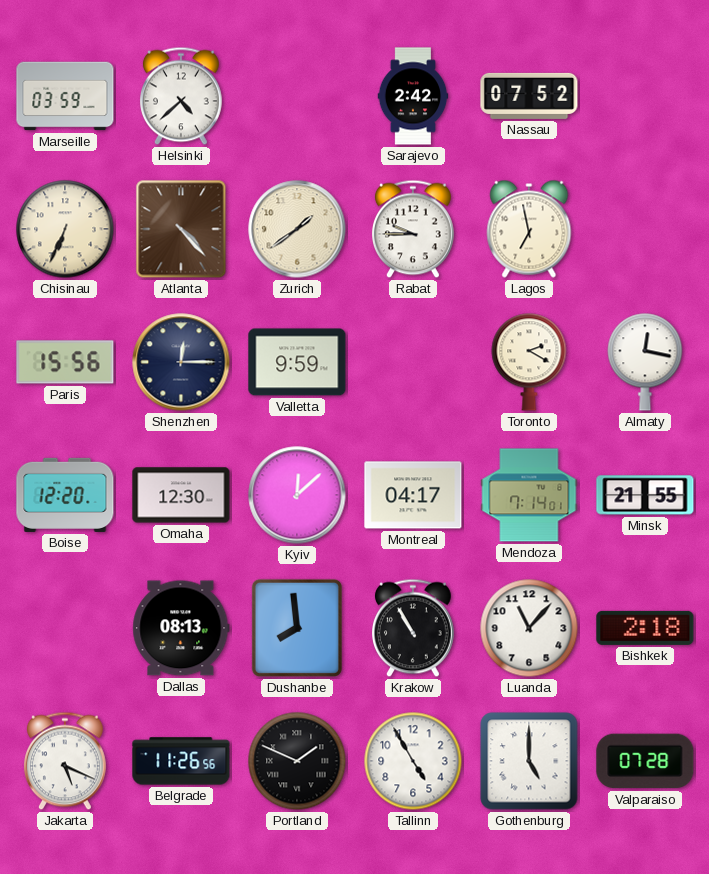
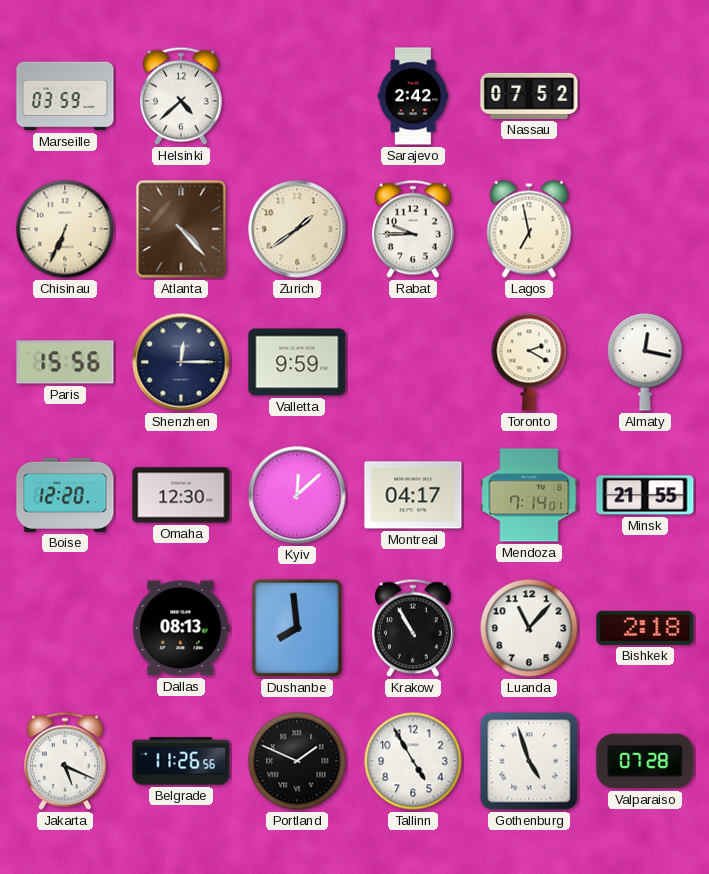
Gothenburg: 5:00 -> 4:57
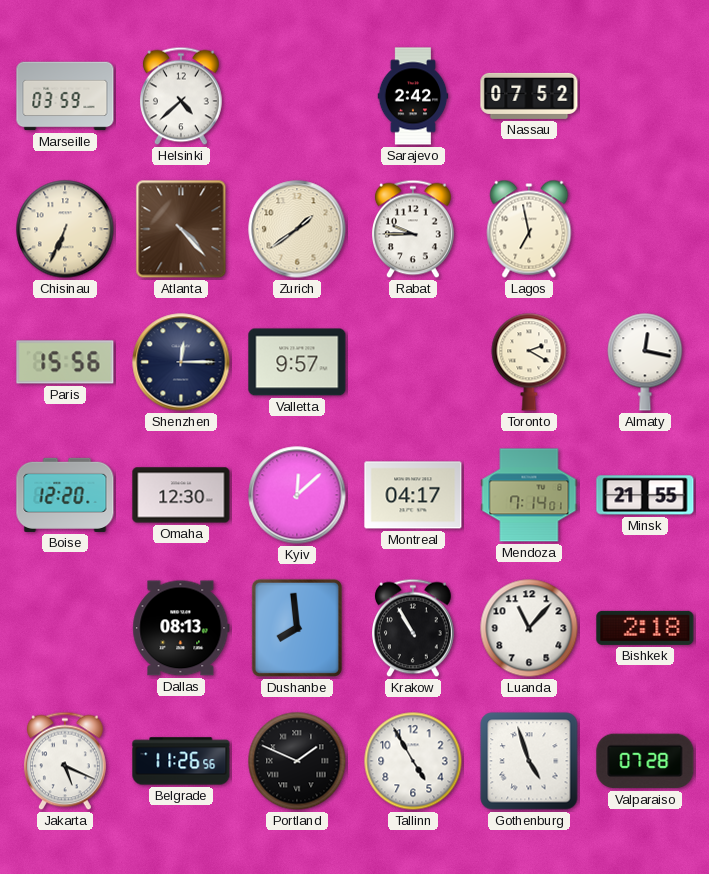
Valletta: 9:59 -> 9:57
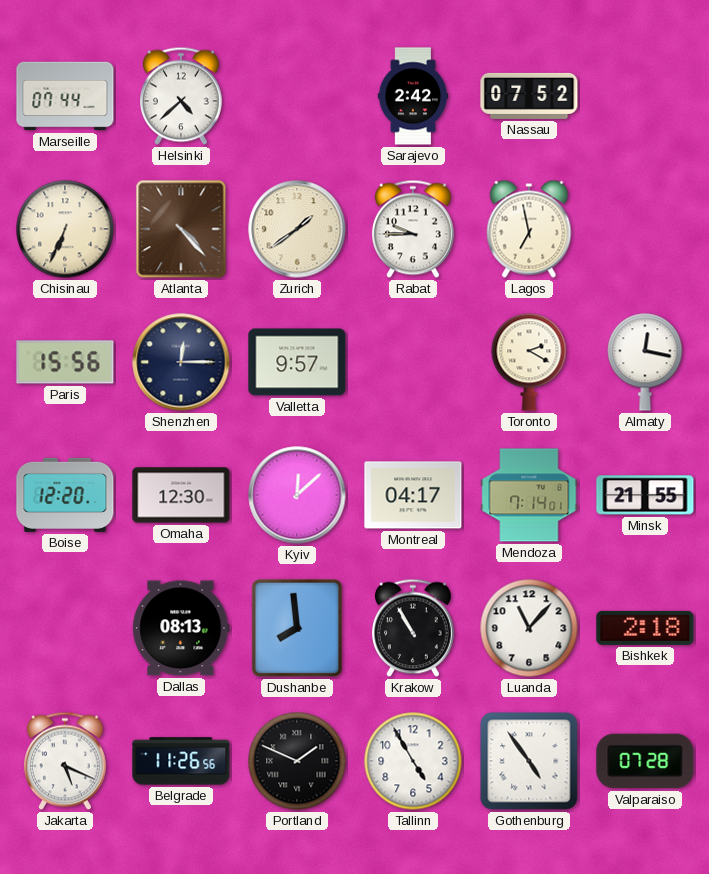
Marseille: 03:59 -> 07:44
Gothenburg: 4:57 -> 4:54
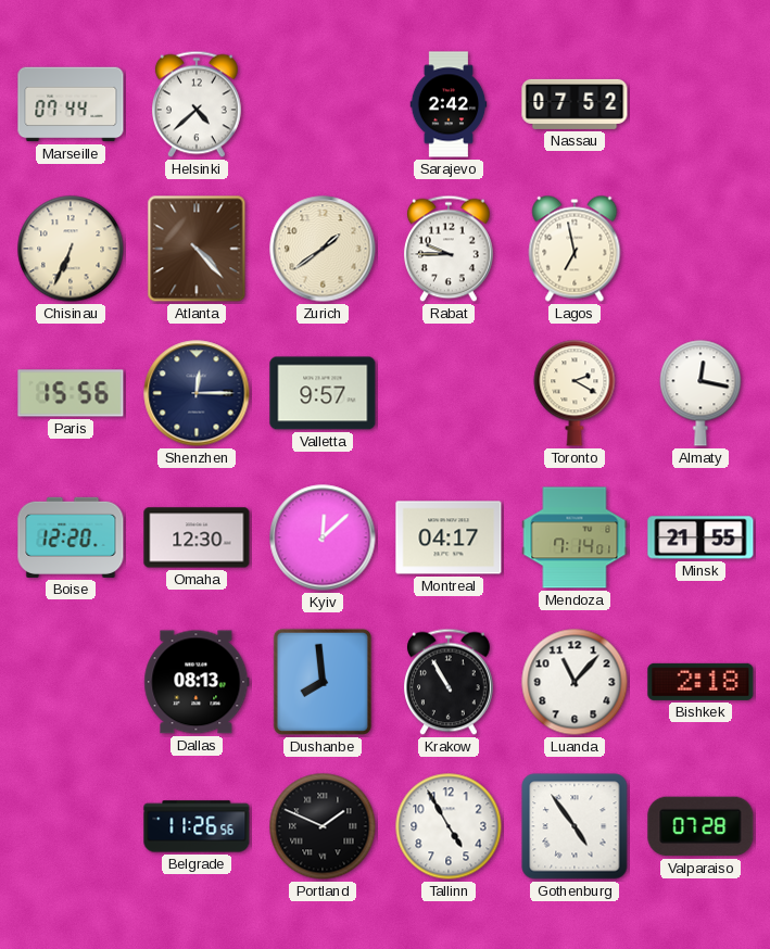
Jakarta: 5:19 -> none
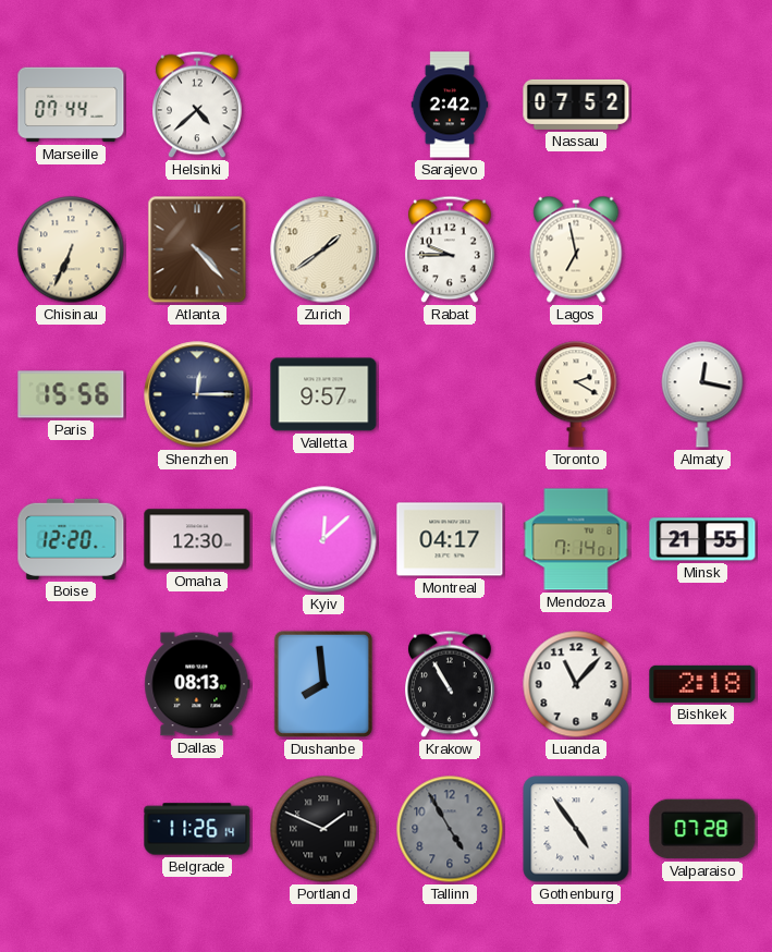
Belgrade: 11:26:56 -> 11:26:14
Tallinn dial: white -> grey
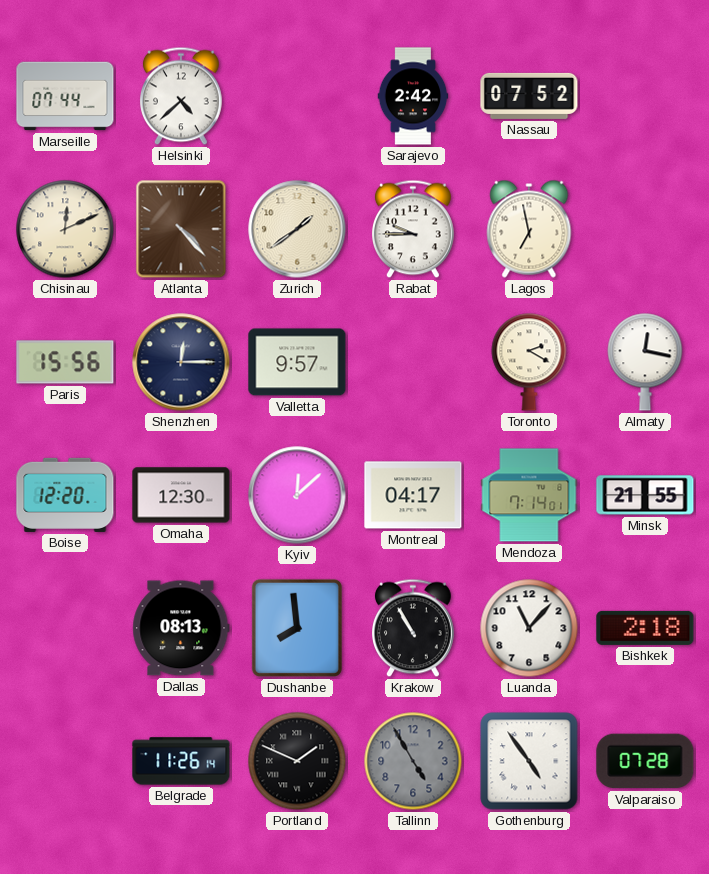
Chisinau: 6:34 -> 12:11
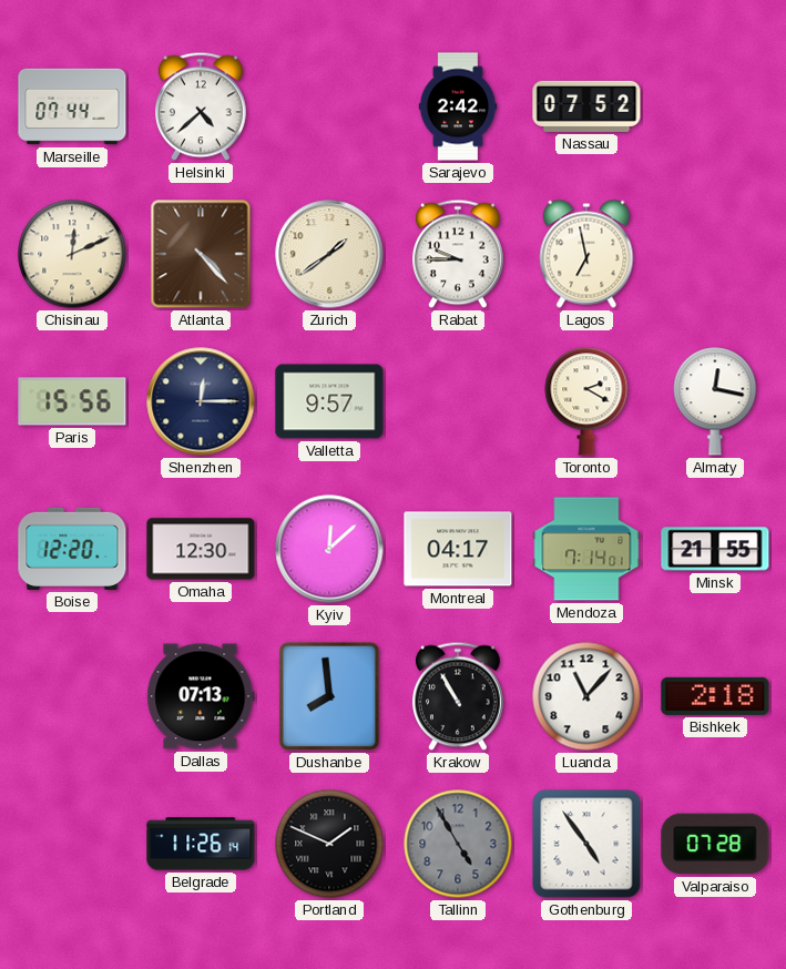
Dallas: 08:13 -> 07:13
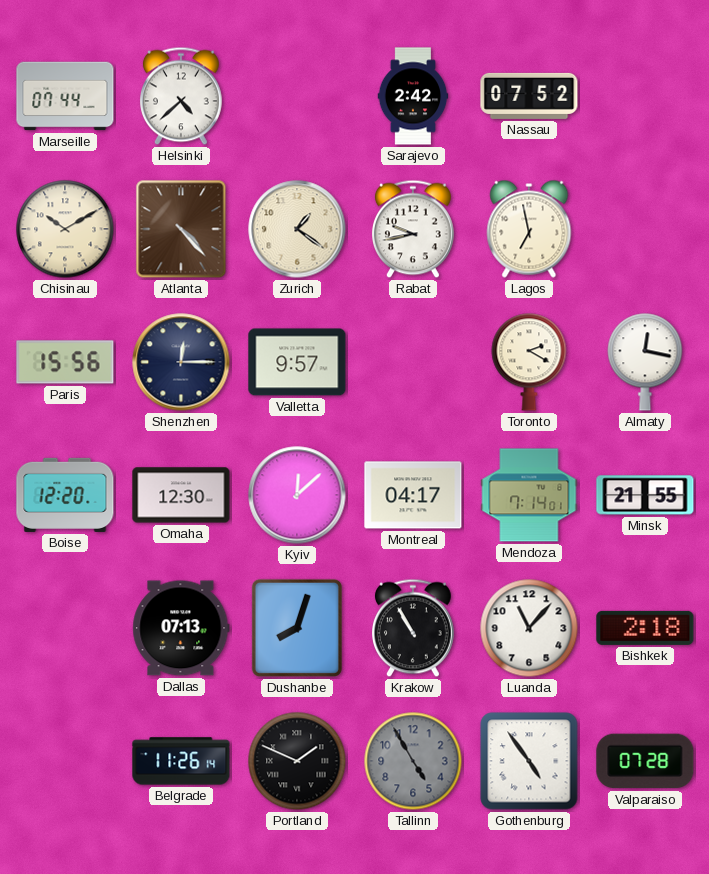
Chisinau: 12:11 -> 10:10
Zurich: 1:39 -> 1:21
Rabat: 9:45 -> 9:43
Dushanbe: 7:59 -> 8:03
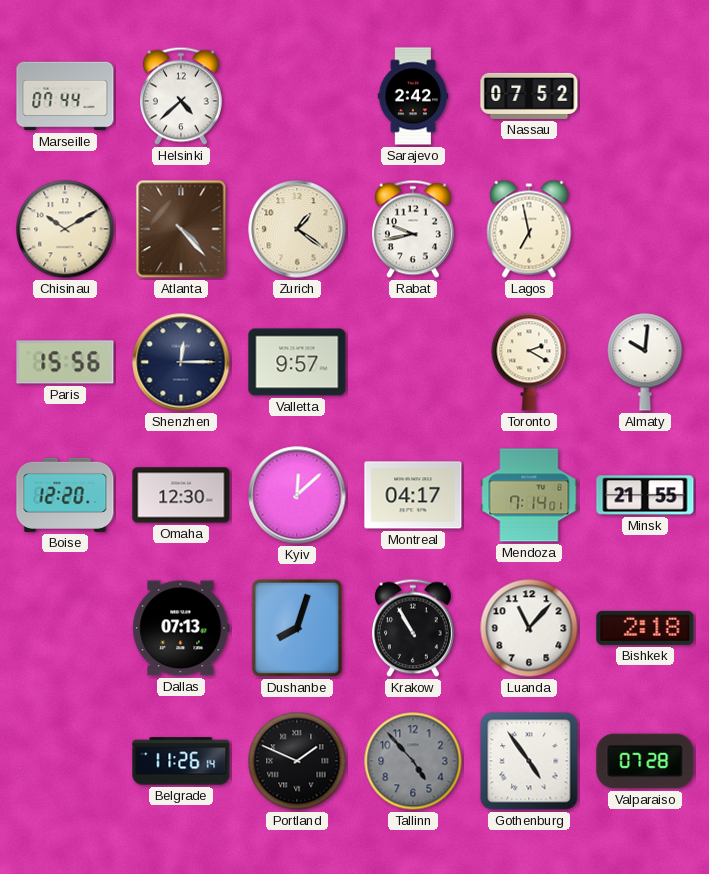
Almaty: 12:17 -> 10:01
Tallinn: 4:55 -> 4:53
